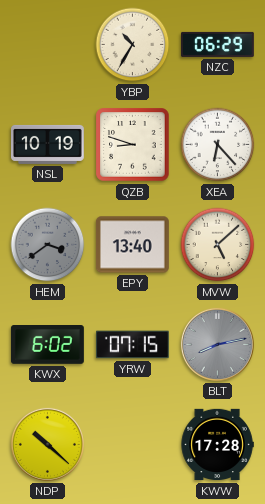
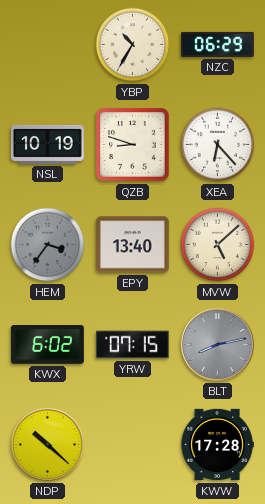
HEM: 3:39 -> 3:36
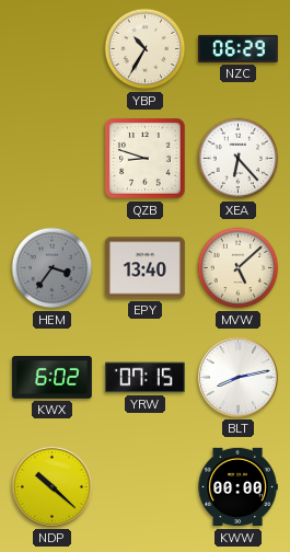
NSL: 10:19 -> none
BLT dial: grey -> white
KWW: 17:28 -> 00:00
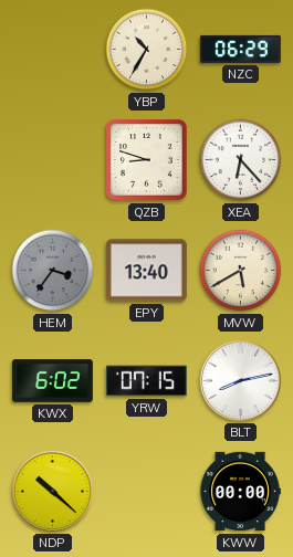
MVW: 5:08 -> 5:40
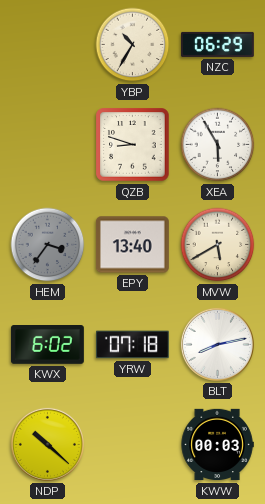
XEA: 6:23 -> 5:55
YRW: 07:15 -> 07:18
KWW: 00:00 -> 00:03
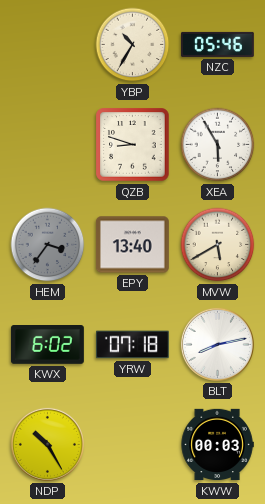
NZC: 06:29 -> 05:46
NDP: 10:22 -> 10:25
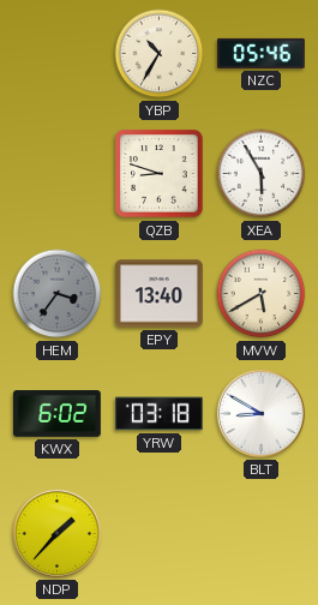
YRW: 07:18 -> 03:18
BLT: 8:13 -> 8:50
NDP: 10:25 -> 1:37
KWW: 00:03 -> none
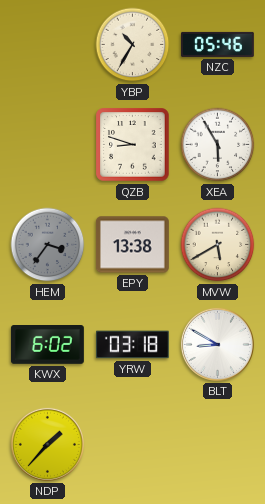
EPY: 13:40 -> 13:38
